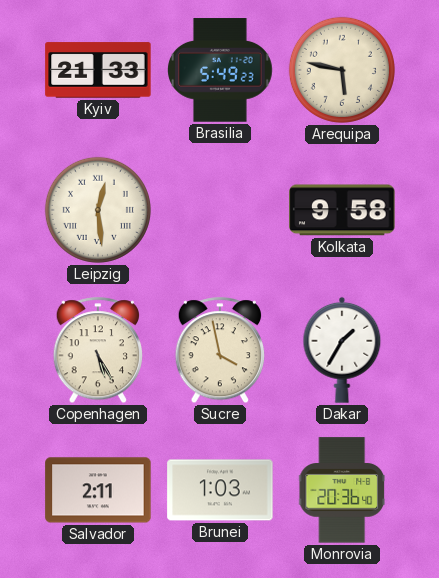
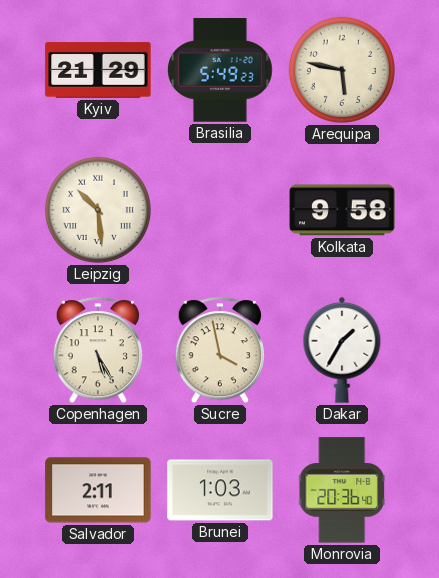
Kyiv: 21:33 -> 21:29
Leipzig: 12:29 -> 10:29
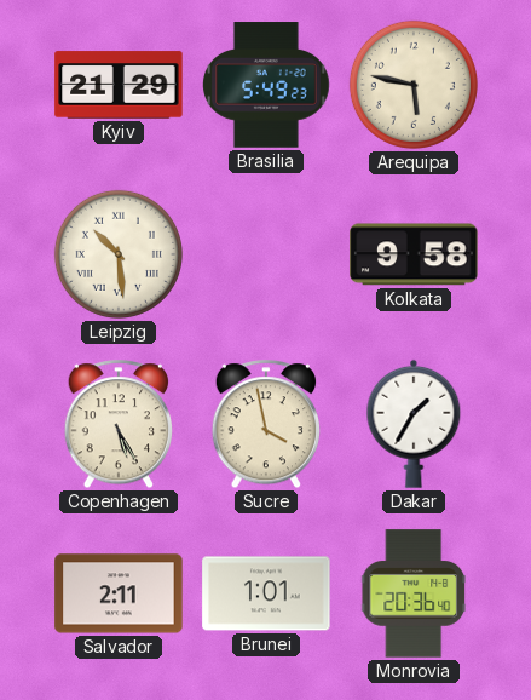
Brunei: 1:03 -> 1:01
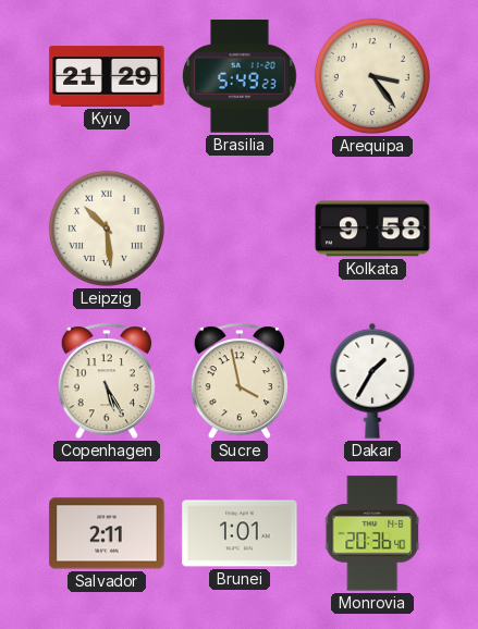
Arequipa: 5:47 -> 3:24
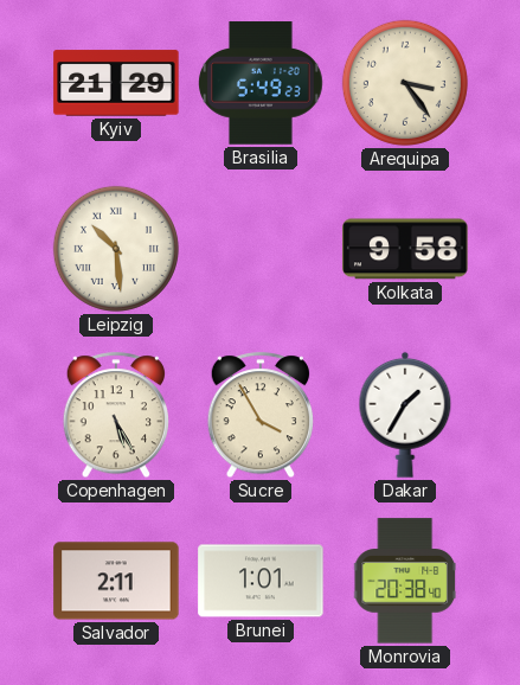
Sucre: 3:58 -> 3:55
Monrovia: 20:36 -> 20:38
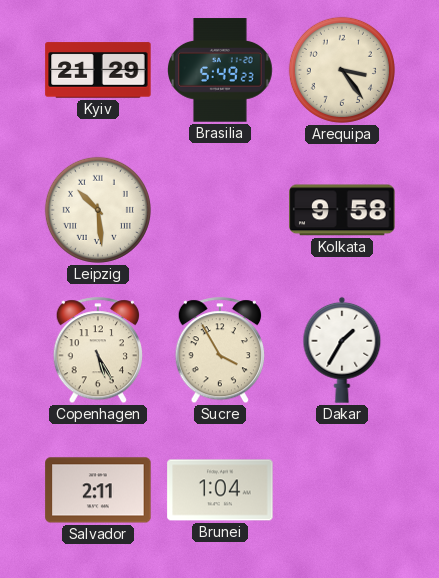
Brunei: 1:01 -> 1:04
Monrovia: 20:38 -> none
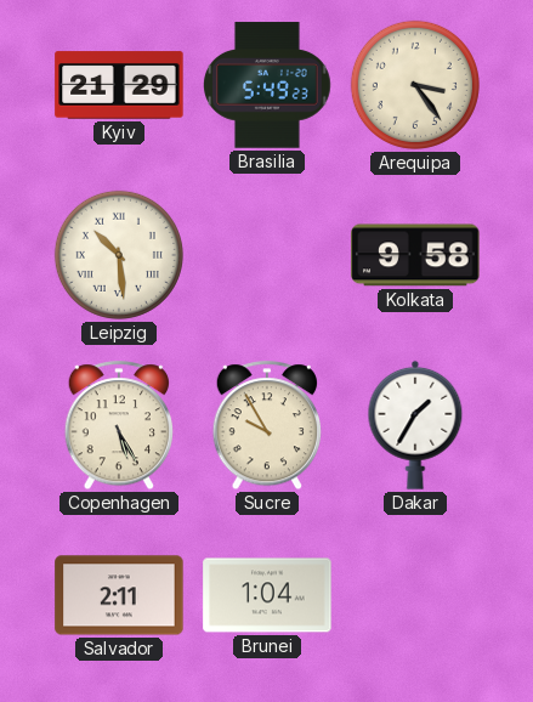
Sucre: 3:55 -> 9:55
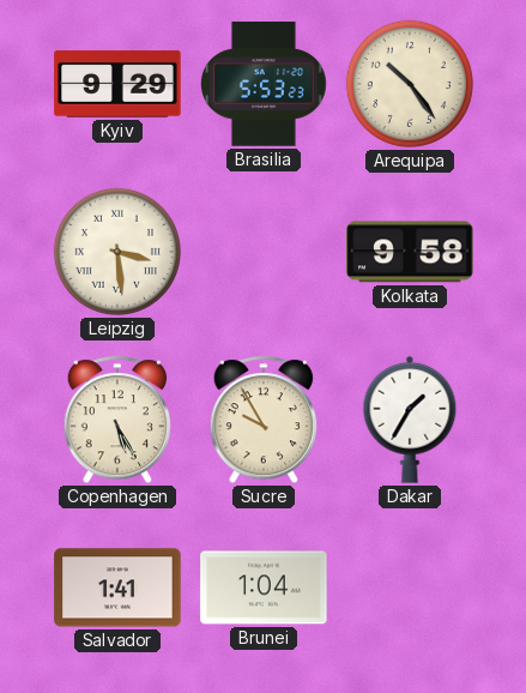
Kyiv: 21:29 -> 9:29
Brasilia: 5:49 -> 5:53
Arequipa: 3:24 -> 10:24
Leipzig: 10:29 -> 3:29
Salvador: 2:11 -> 1:41
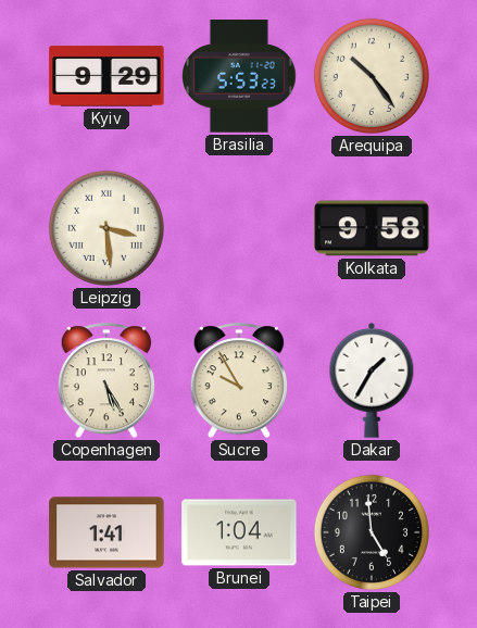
Taipei: none -> 4:59
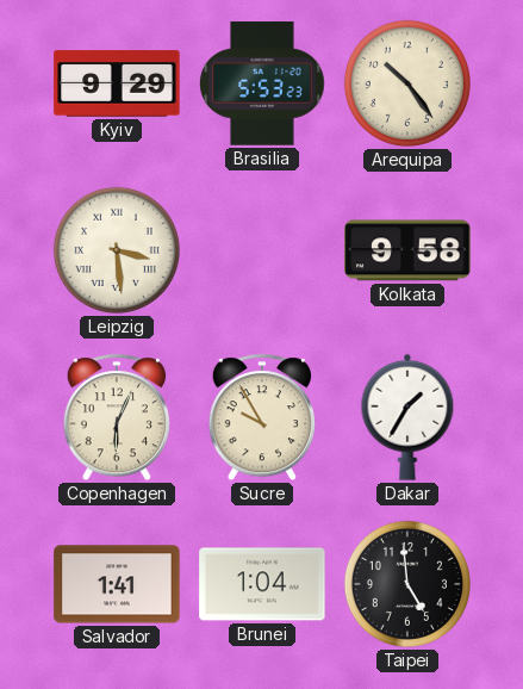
Copenhagen: 5:25 -> 6:04
